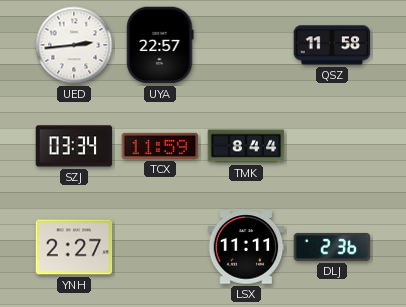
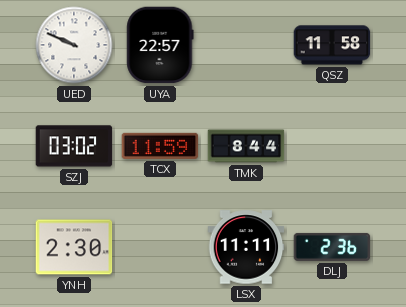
UED: 2:44 -> 9:49
SZJ: 03:34 -> 03:02
YNH: 2:27 -> 2:30
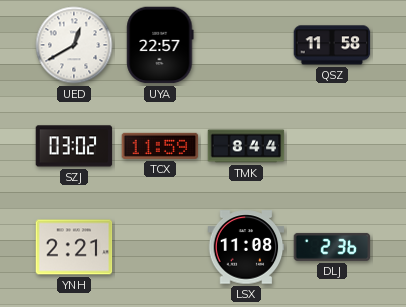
UED: 9:49 -> 12:40
YNH: 2:30 -> 2:21
LSX: 11:11 -> 11:08
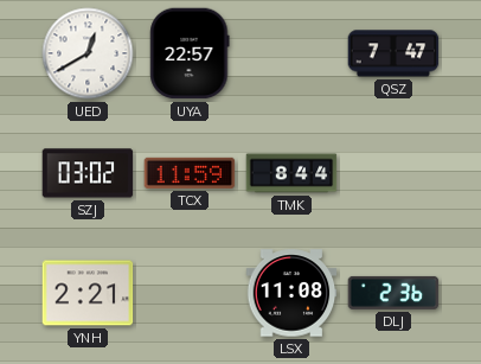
QSZ: 11:58 -> 7:47
